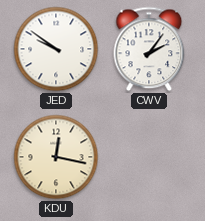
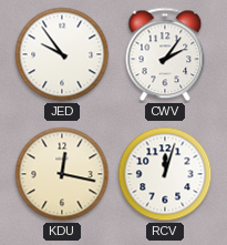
JED: 9:51 -> 9:54
RCV: none -> 12:03
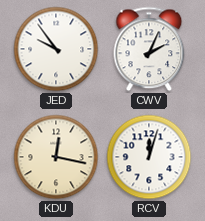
CWV: 2:06 -> 2:04
